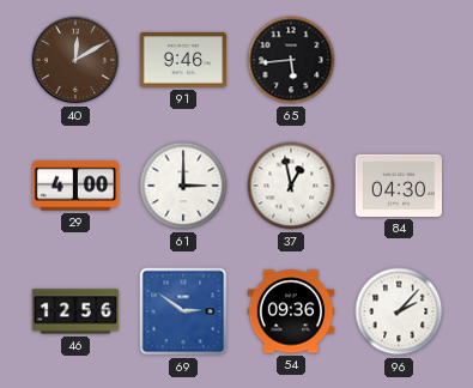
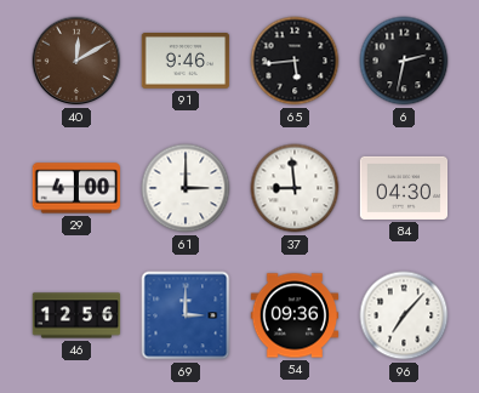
6: none -> 2:32
37: 12:58 -> 8:59
69: 2:51 -> 3:00
96: 2:07 -> 7:07
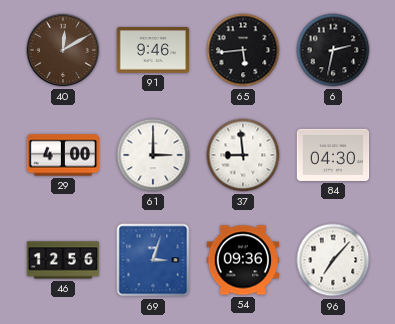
69: 3:00 -> 3:03
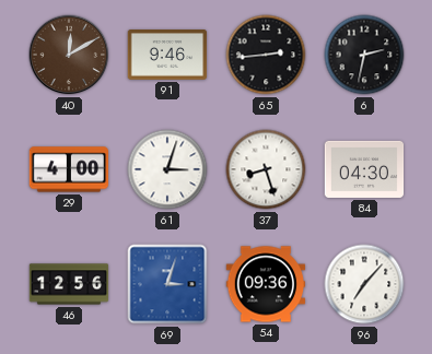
65: 5:44 -> 2:44
61: 3:00 -> 3:03
37: 8:59 -> 8:27
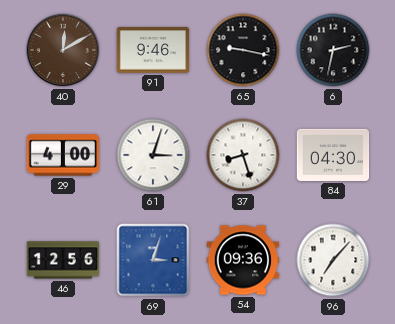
65: 2:44 -> 9:17
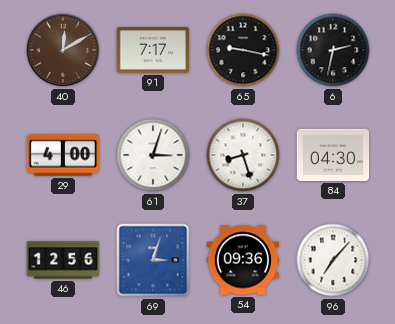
91: 9:46 -> 7:17
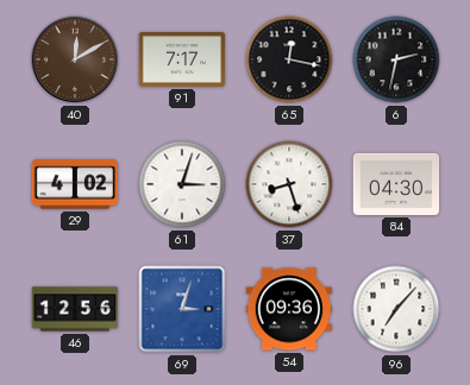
65: 9:17 -> 12:17
29: 4:00 -> 4:02
